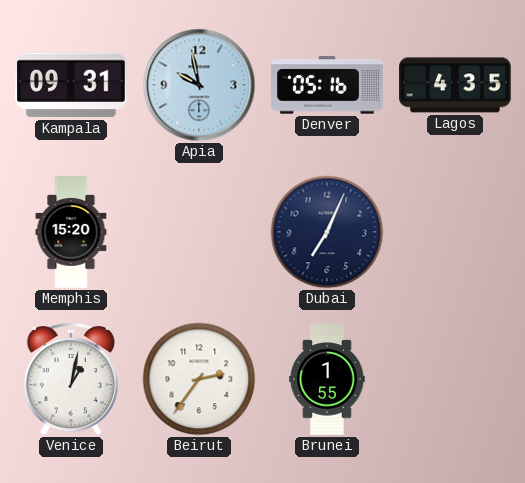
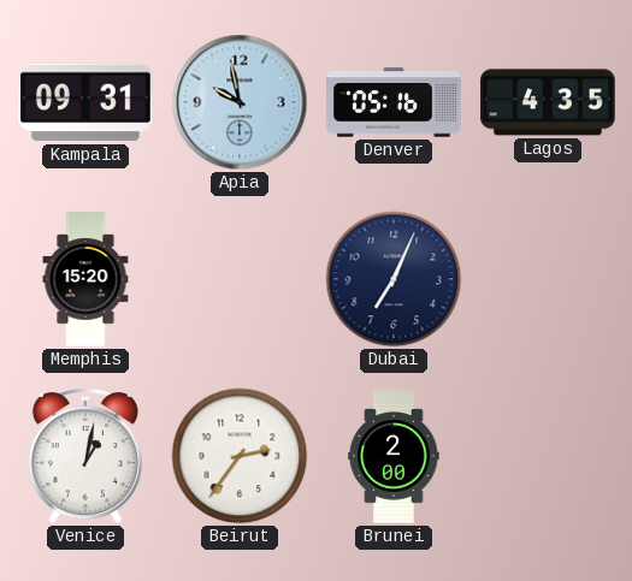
Brunei: 1:55 -> 2:00
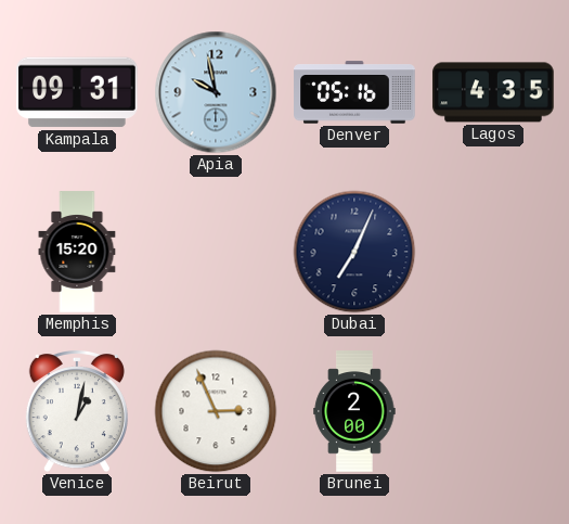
Beirut: 2:36 -> 2:56
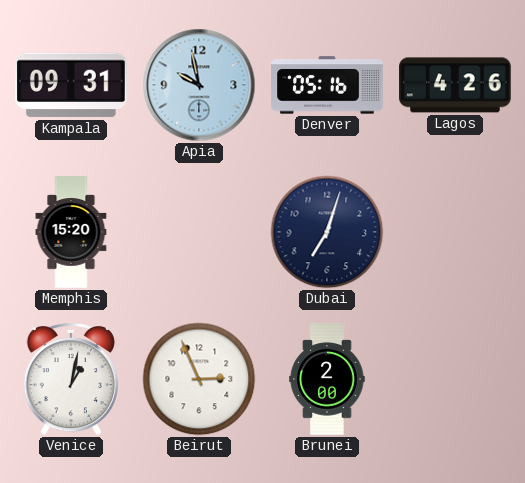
Lagos: 4:35 -> 4:26
Dubai: 7:04 -> 7:03
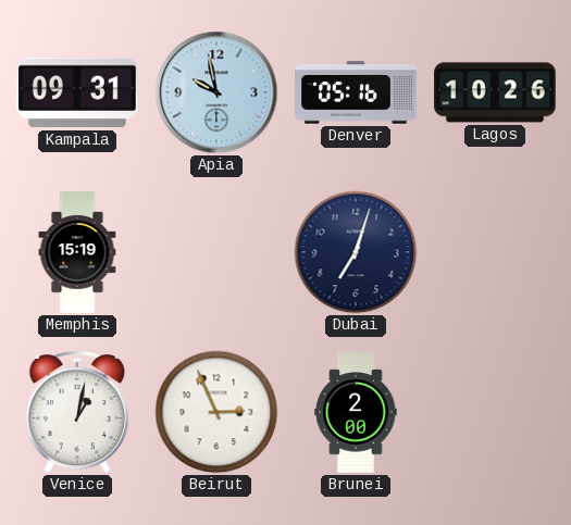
Lagos: 4:26 -> 10:26
Memphis: 15:20 -> 15:19
